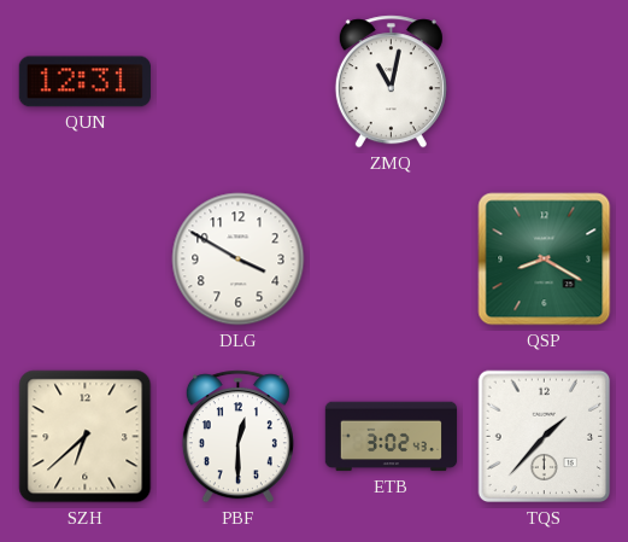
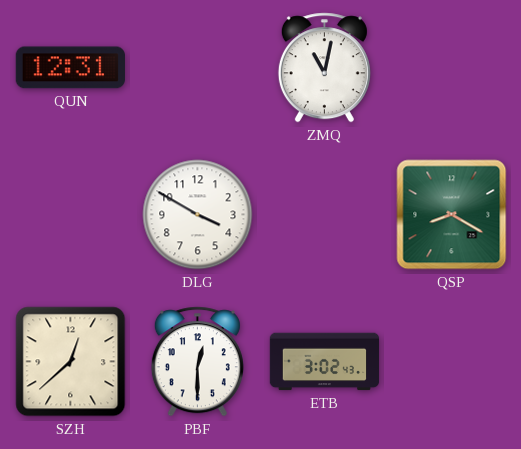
SZH: 6:38 -> 12:38
TQS: 1:37 -> none
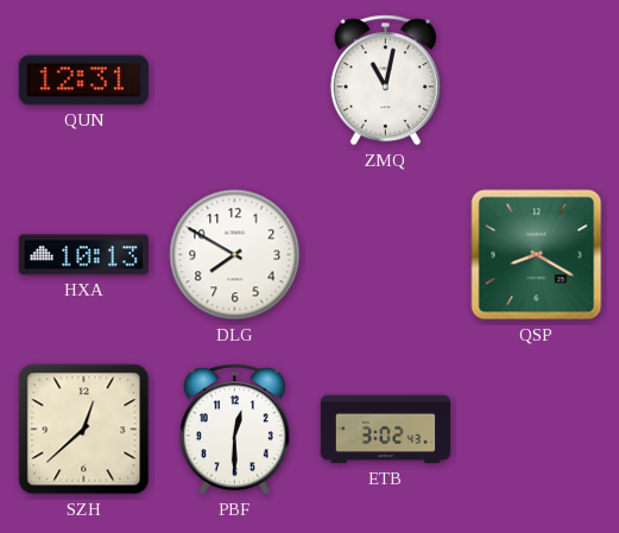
HXA: none -> 10:13
DLG: 3:50 -> 7:50
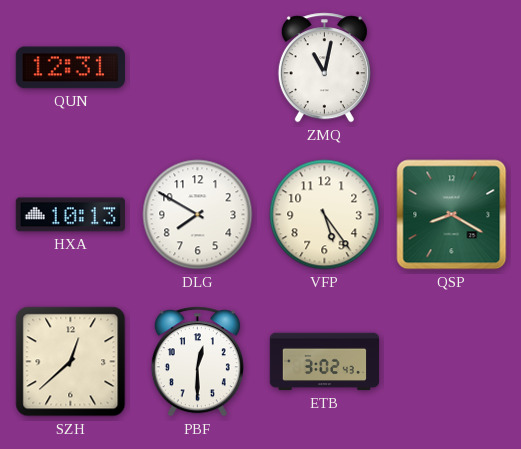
VFP: none -> 5:24
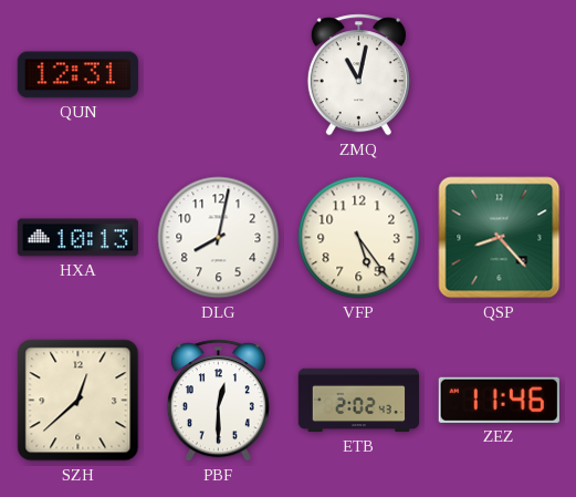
DLG: 7:50 -> 8:02
QSP: 8:20 -> 8:23
ETB: 3:02 -> 2:02
ZEZ: none -> 11:46
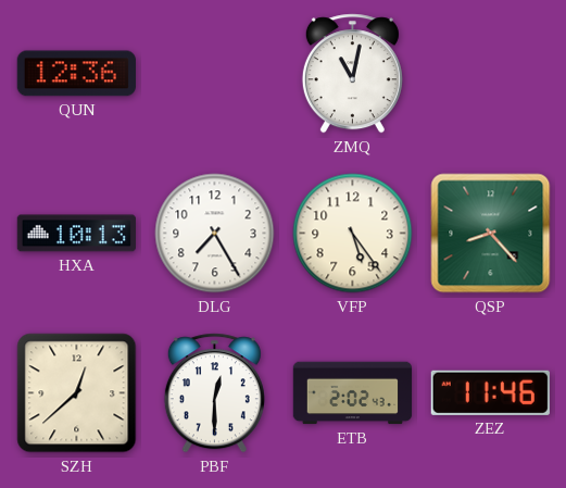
QUN: 12:31 -> 12:36
DLG: 8:02 -> 7:25
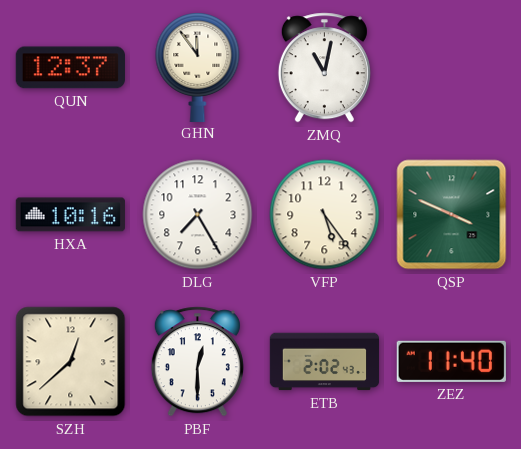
QUN: 12:36 -> 12:37
GHN: none -> 11:54
HXA: 10:13 -> 10:16
QSP: 8:23 -> 3:49
ZEZ: 11:46 -> 11:40
